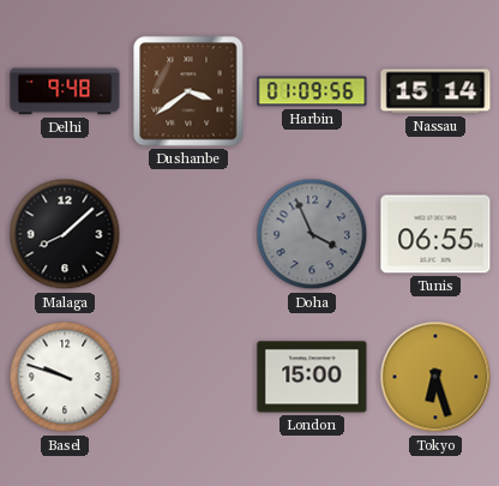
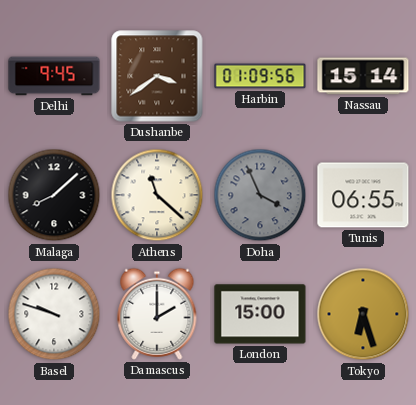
Delhi: 9:48 -> 9:45
Athens: none -> 11:22
Damascus: none -> 2:00
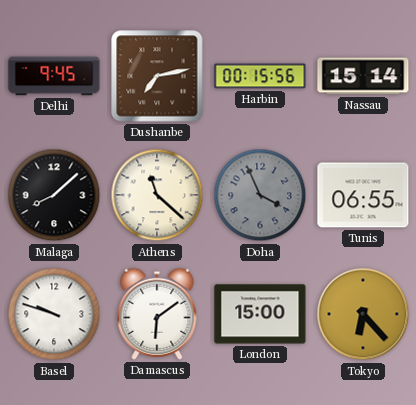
Dushanbe: 3:39 -> 7:13
Harbin: 01:09 -> 00:15
Damascus: 2:00 -> 6:09
Tokyo: 6:27 -> 6:23
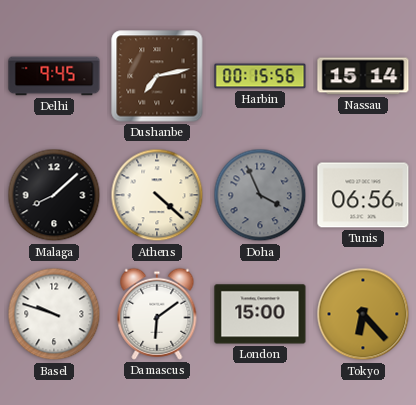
Athens: 11:22 -> 4:22
Tunis: 06:55 -> 06:56
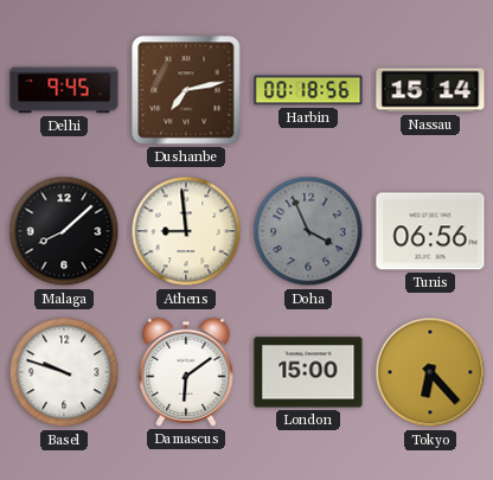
Harbin: 00:15 -> 00:18
Athens: 4:22 -> 8:59
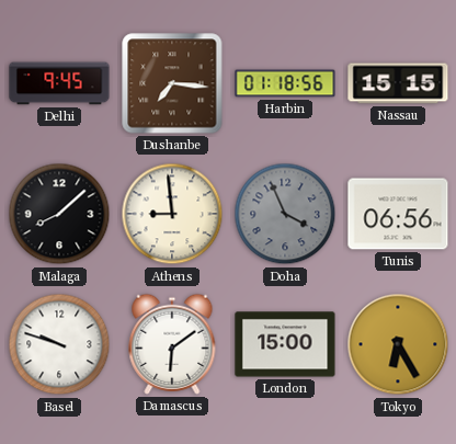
Dushanbe: 7:13 -> 7:16
Harbin: 00:18 -> 01:18
Nassau: 15:14 -> 15:15
Tokyo: 6:23 -> 6:25
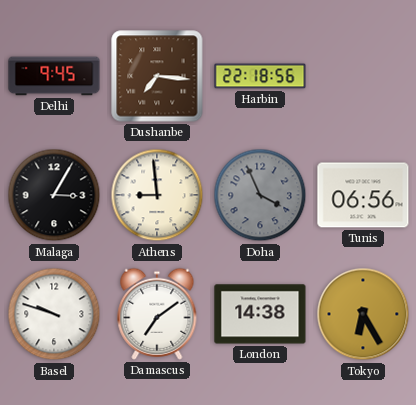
Harbin: 01:18 -> 22:18
Nassau: 15:15 -> none
Malaga: 8:08 -> 3:05
Damascus: 6:09 -> 7:09
London: 15:00 -> 14:38
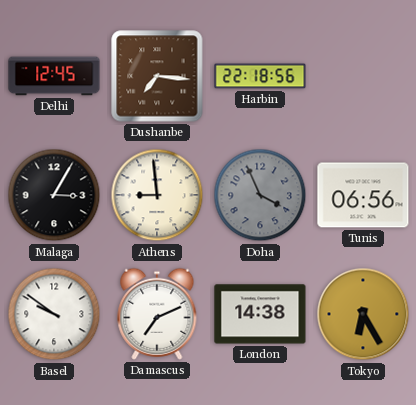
Delhi: 9:45 -> 12:45
Basel: 9:48 -> 9:51
Damascus: 7:09 -> 7:11
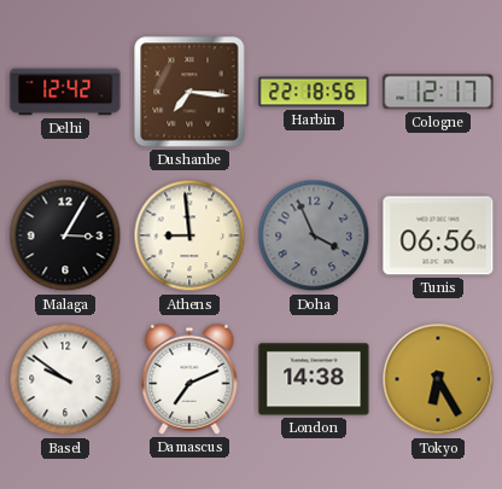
Delhi: 12:45 -> 12:42
Cologne: none -> 12:17
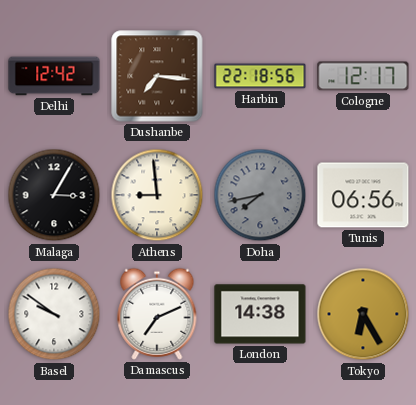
Doha: 3:56 -> 7:43
